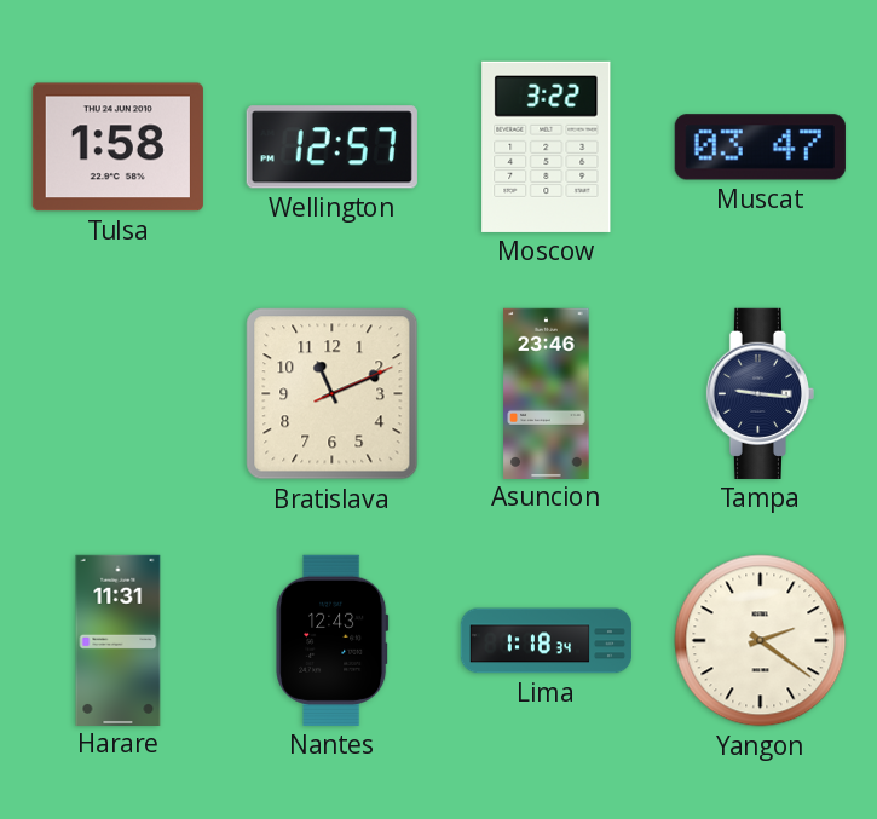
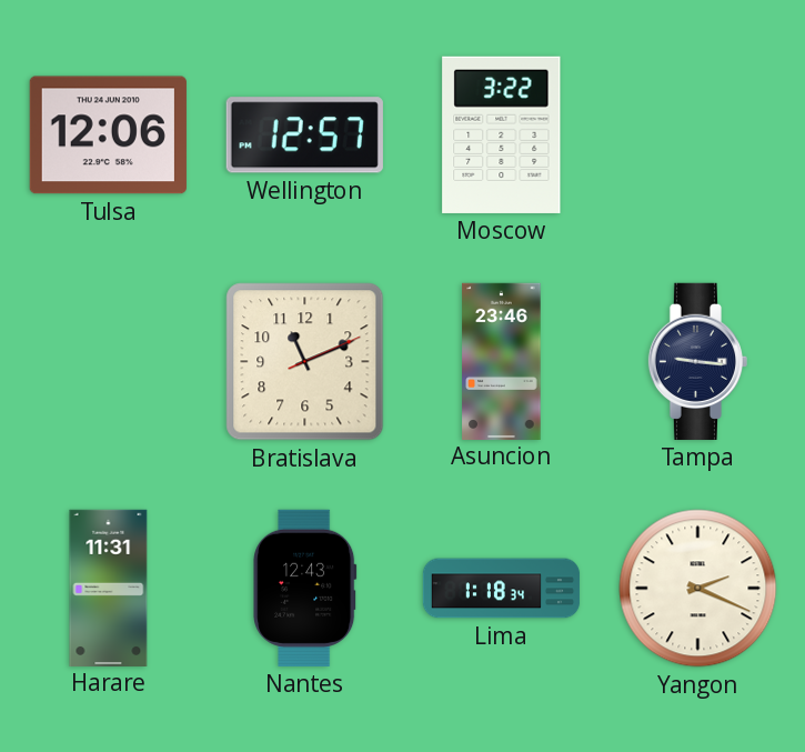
Tulsa: 1:58 -> 12:06
Muscat: 03:47 -> none
Yangon: 2:21 -> 2:19
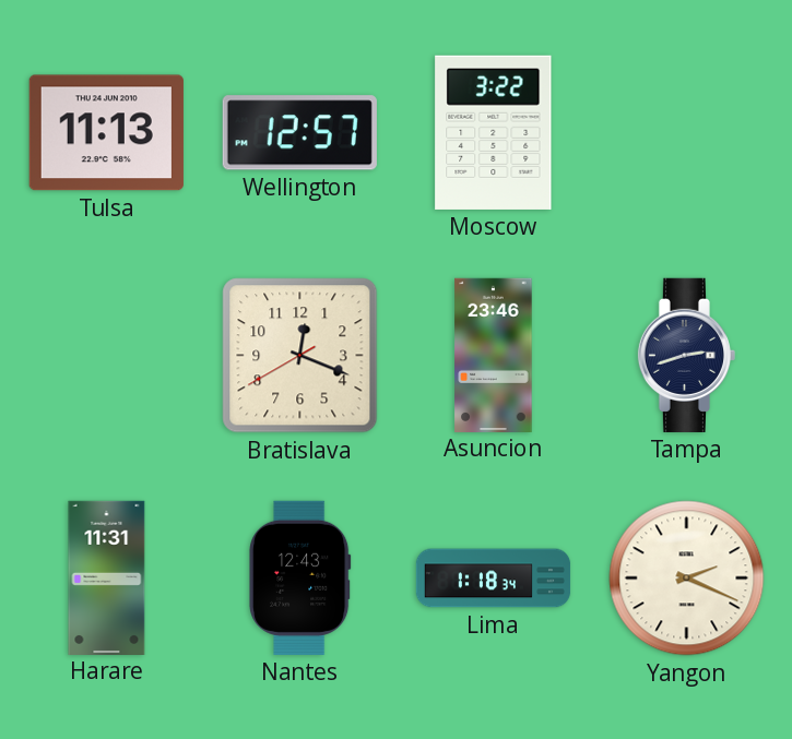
Tulsa: 12:06 -> 11:13
Bratislava: 11:11 -> 12:18
Tampa: 9:16 -> 2:42
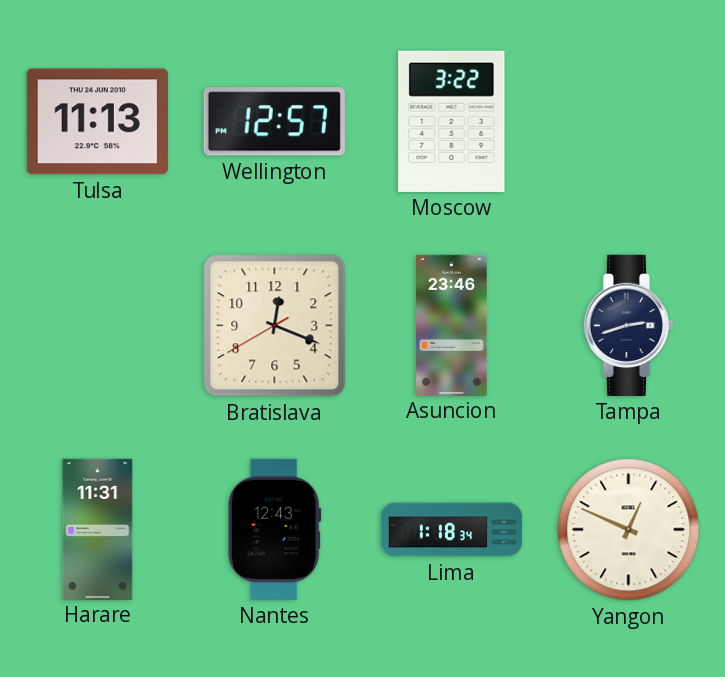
Yangon: 2:19 -> 12:49
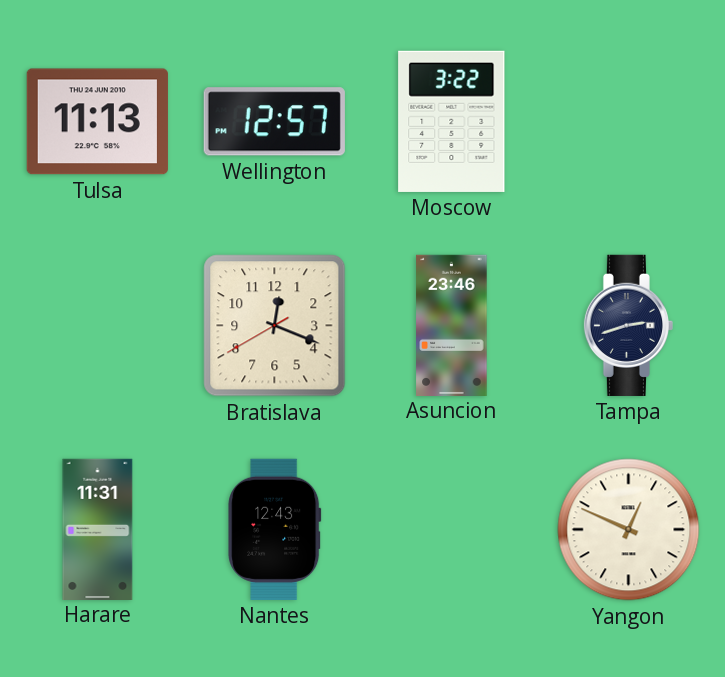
Lima: 1:18 -> none
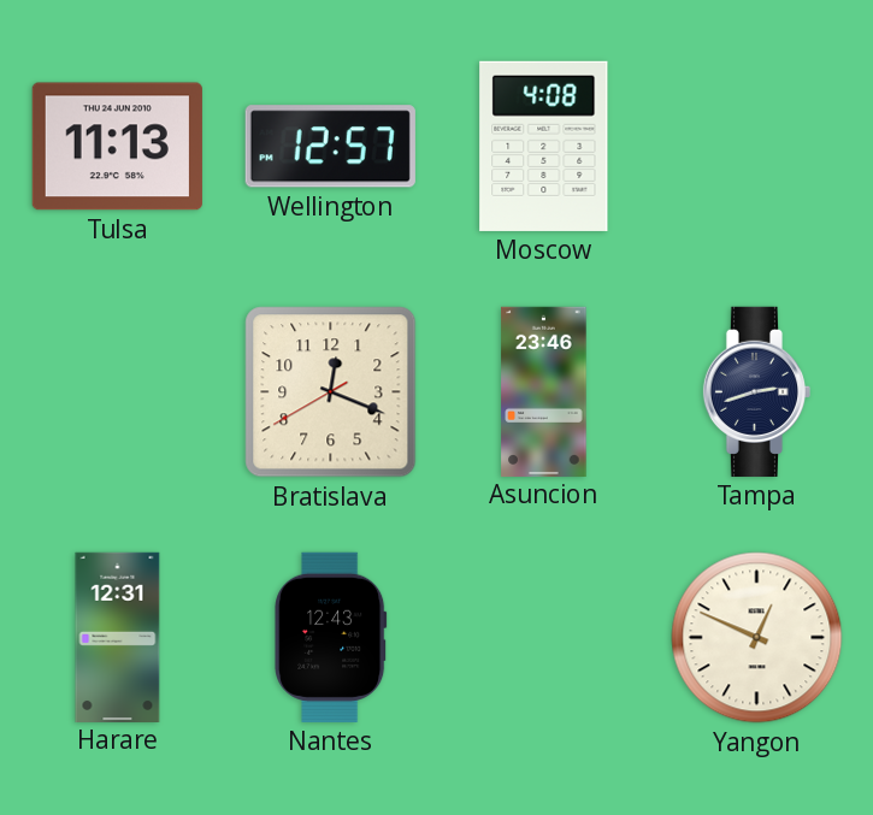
Moscow: 3:22 -> 4:08
Harare: 11:31 -> 12:31
